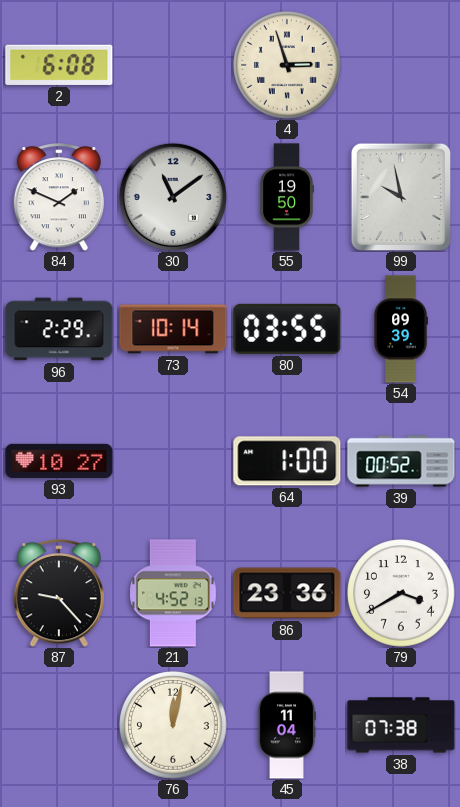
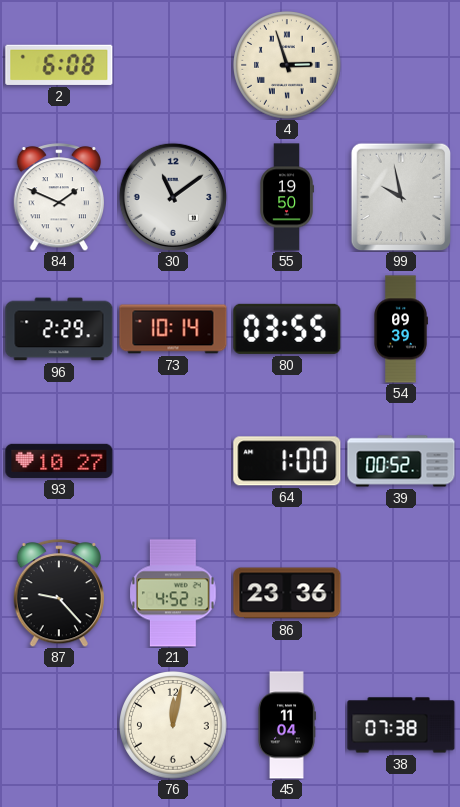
79: 3:40 -> none
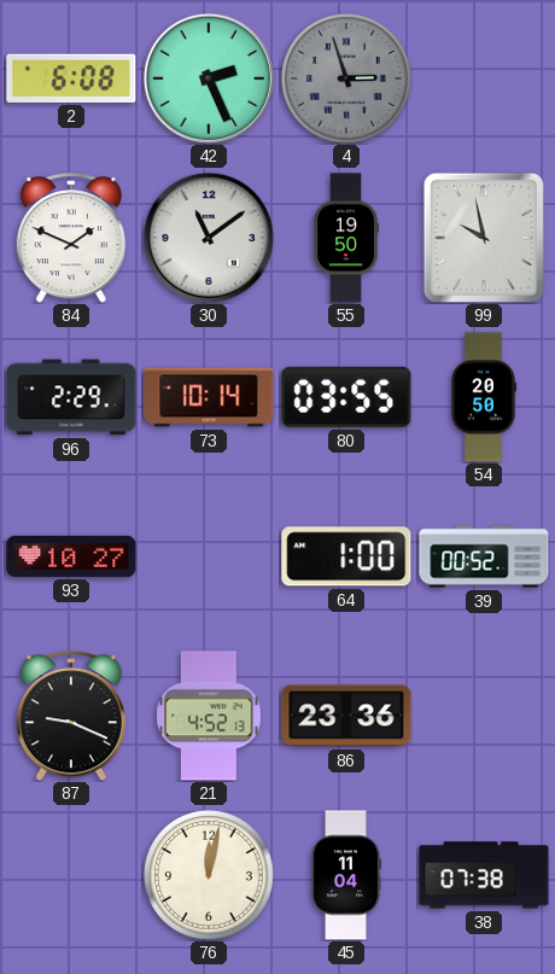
42: none -> 2:26
4 dial: cream -> grey
54: 09:39 -> 20:50
87: 9:23 -> 9:19
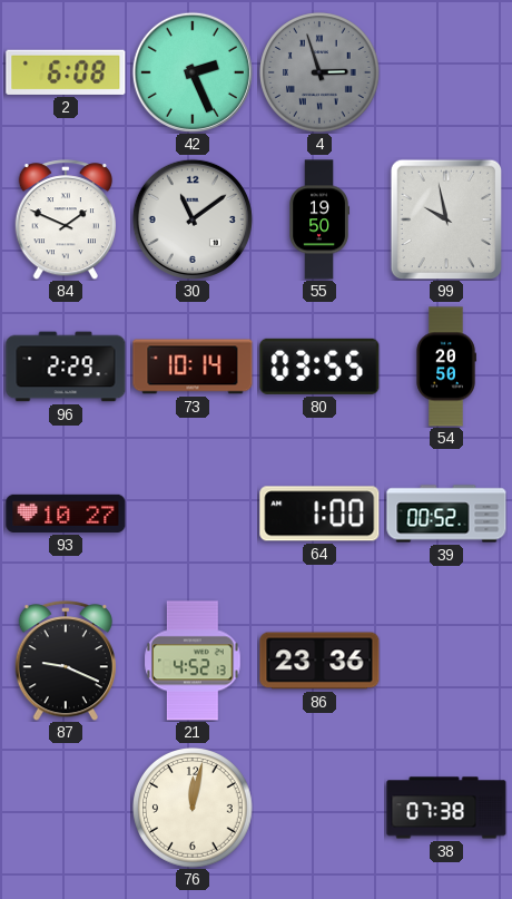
45: 11:04 -> none
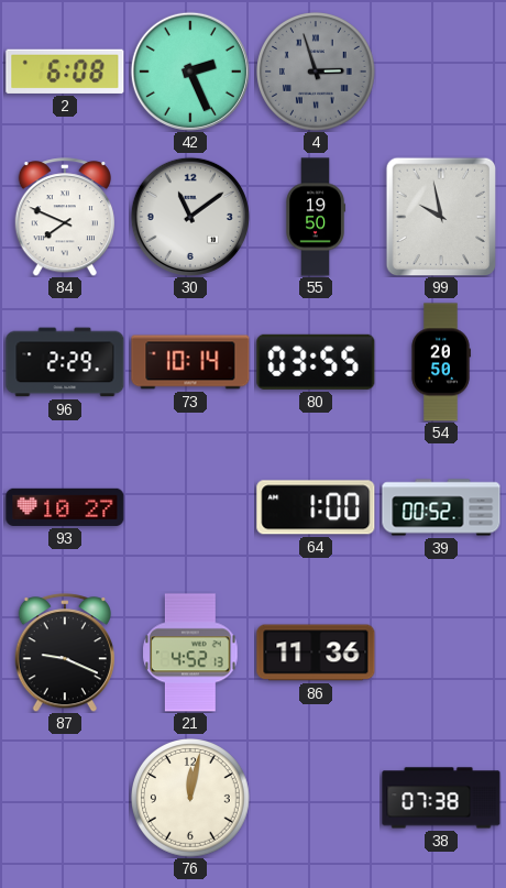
84: 1:49 -> 7:49
86: 23:36 -> 11:36
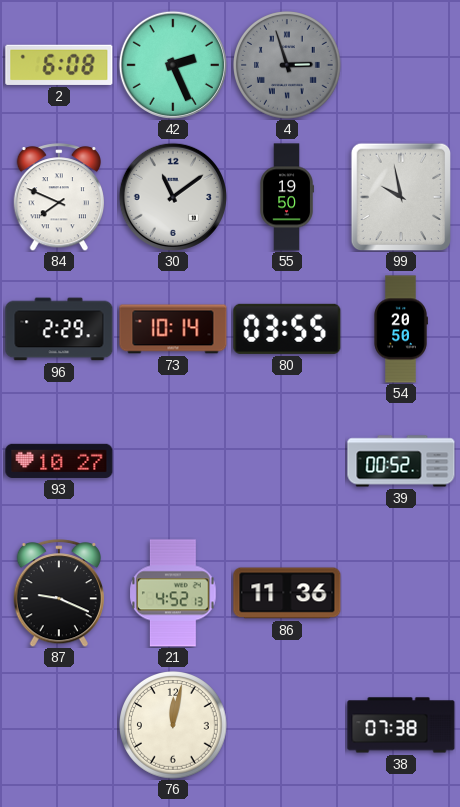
64: 1:00 -> none
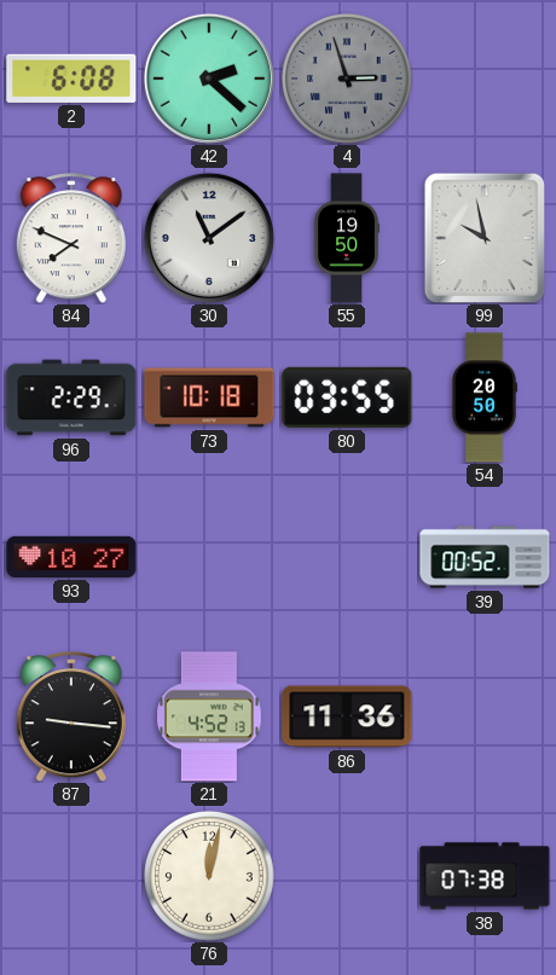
42: 2:26 -> 2:22
73: 10:14 -> 10:18
87: 9:19 -> 9:16
